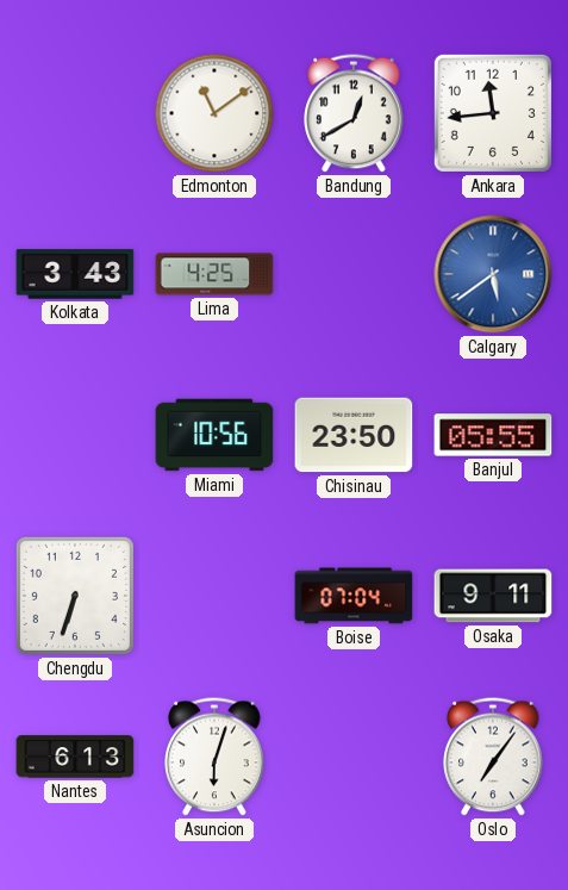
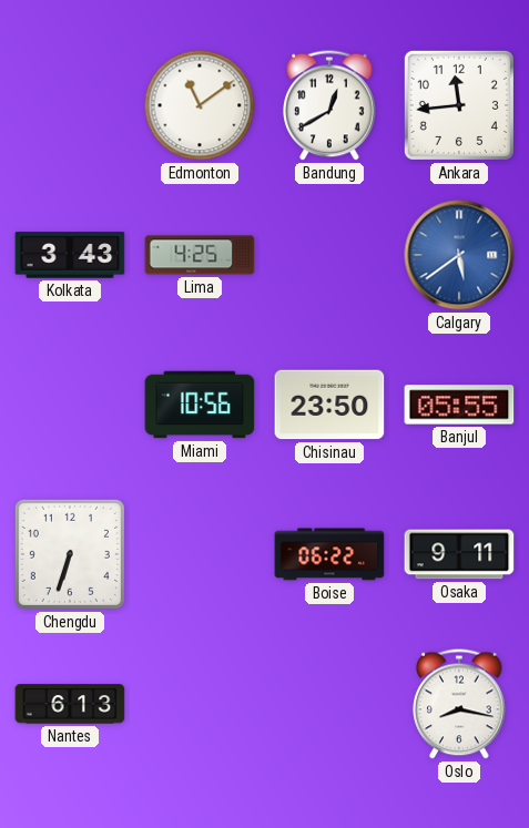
Boise: 07:04 -> 06:22
Asuncion: 6:03 -> none
Oslo: 7:06 -> 8:17
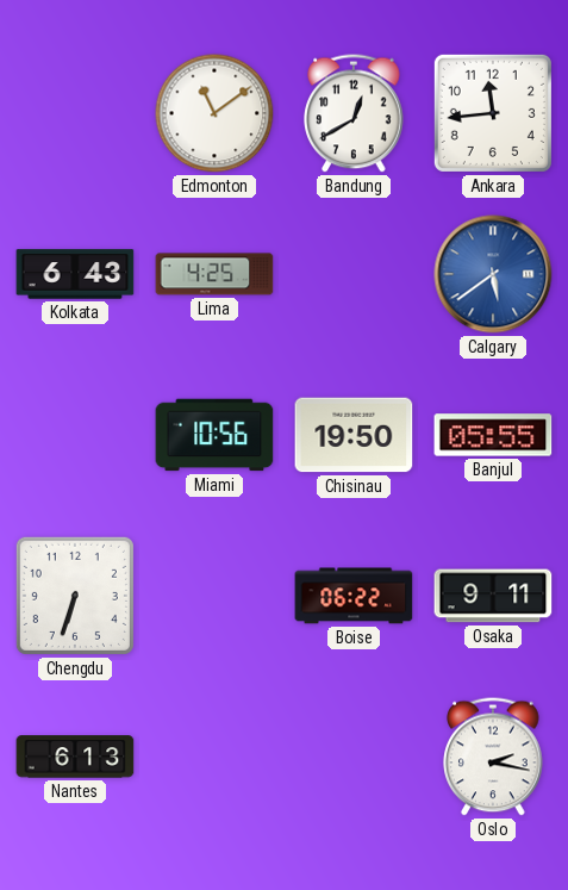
Kolkata: 3:43 -> 6:43
Chisinau: 23:50 -> 19:50
Oslo: 8:17 -> 2:17
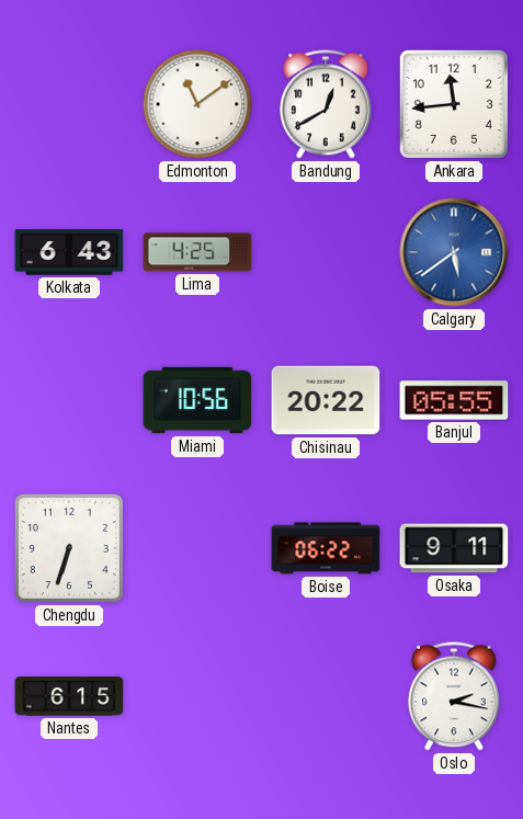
Chisinau: 19:50 -> 20:22
Nantes: 6:13 -> 6:15
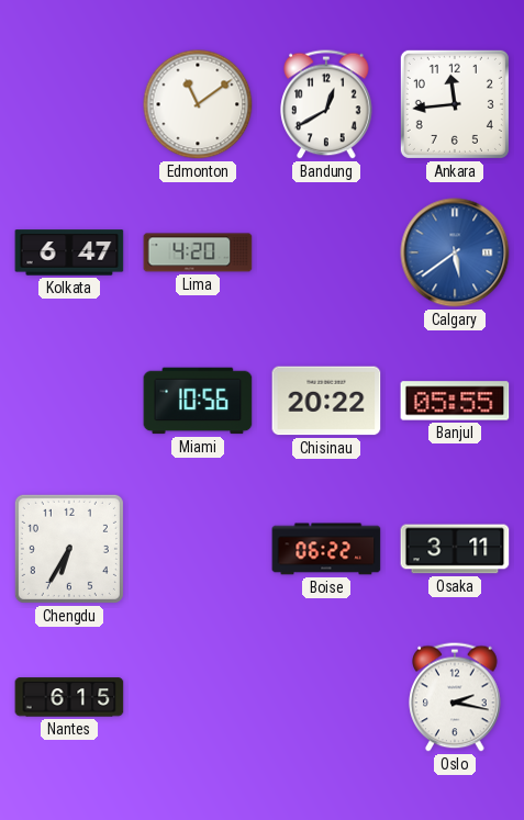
Kolkata: 6:43 -> 6:47
Lima: 4:25 -> 4:20
Chengdu: 6:33 -> 6:35
Osaka: 9:11 -> 3:11
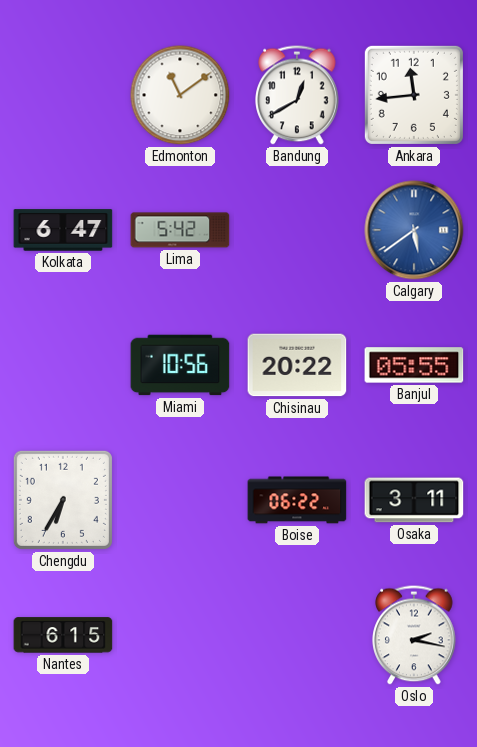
Lima: 4:20 -> 5:42
